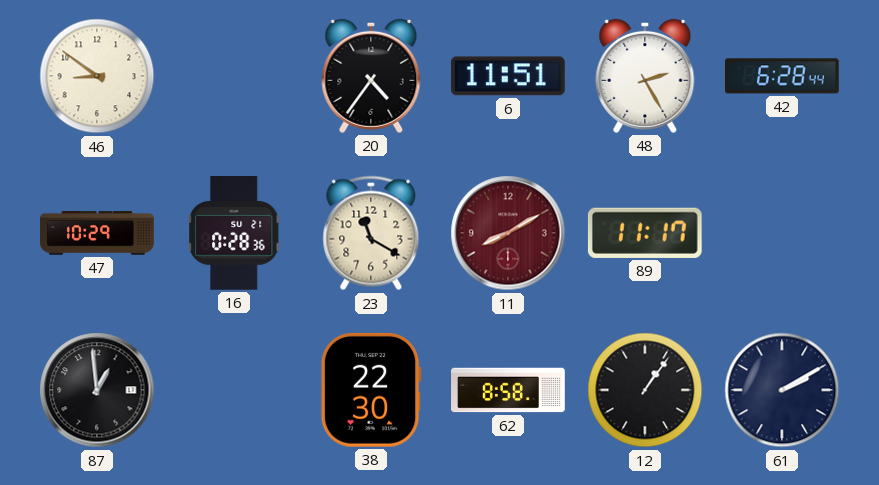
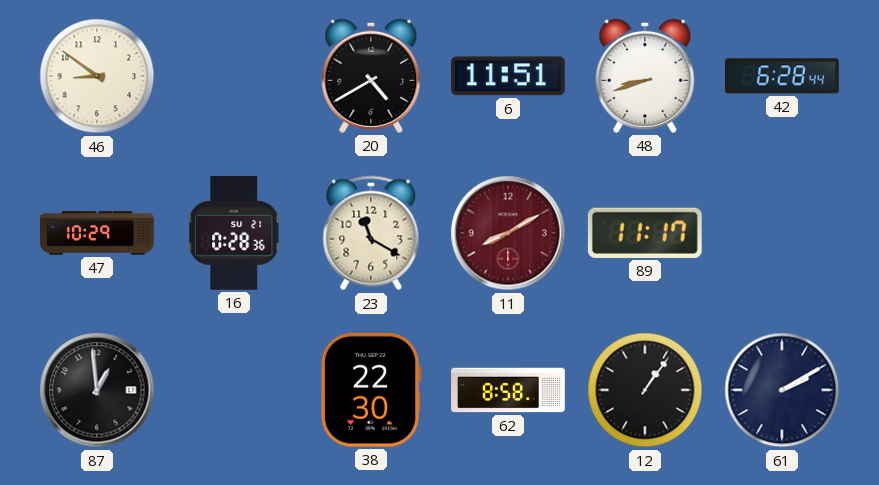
20: 4:36 -> 4:40
48: 2:25 -> 8:42
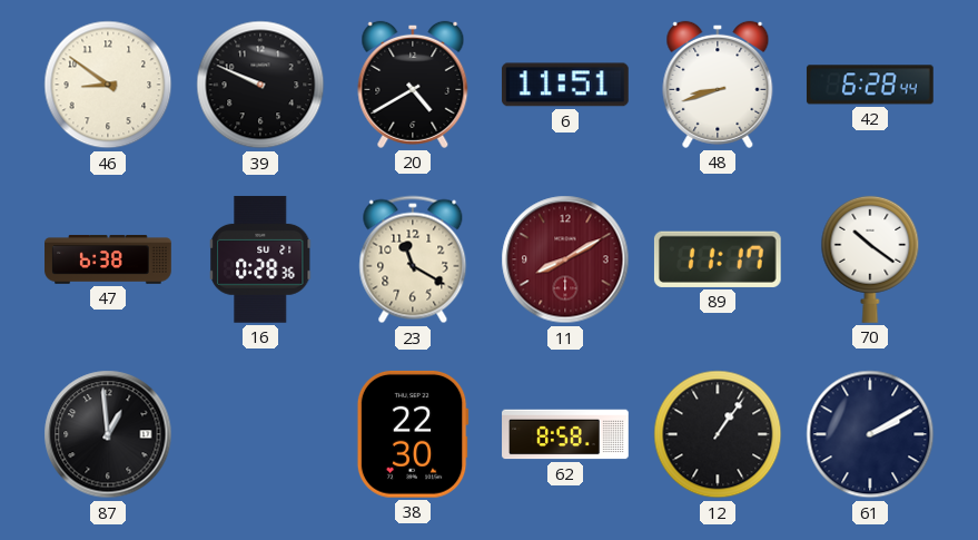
39: none -> 9:49
47: 10:29 -> 6:38
70: none -> 10:21
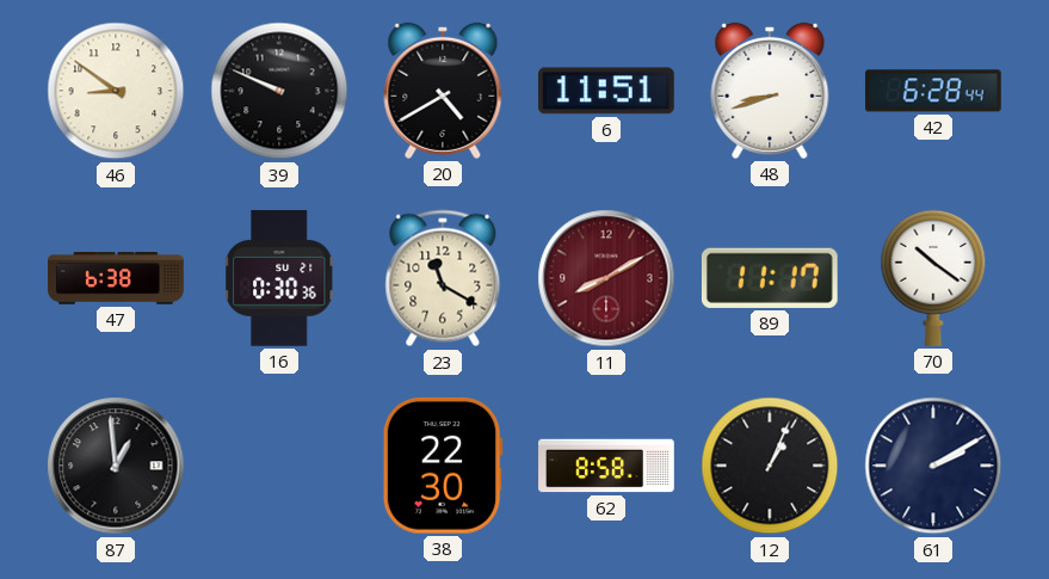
16: 0:28 -> 0:30
12: 1:06 -> 1:04
